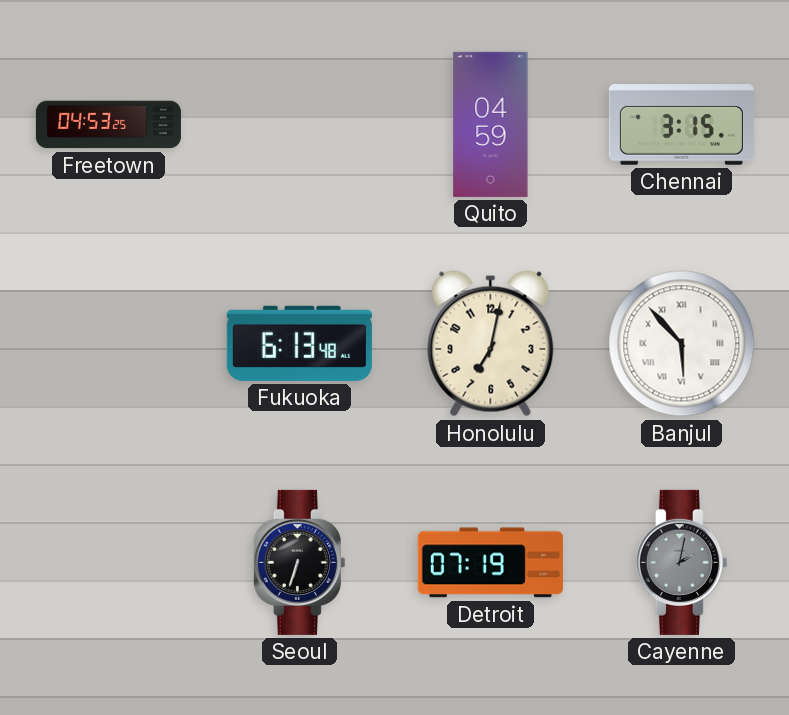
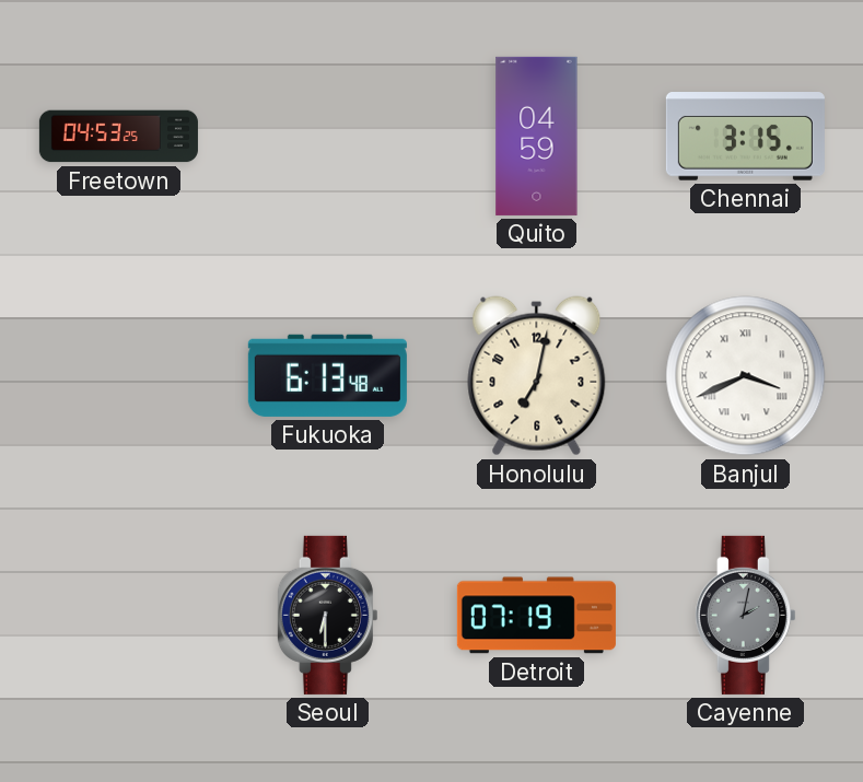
Banjul: 5:53 -> 3:41
Seoul: 6:33 -> 6:30
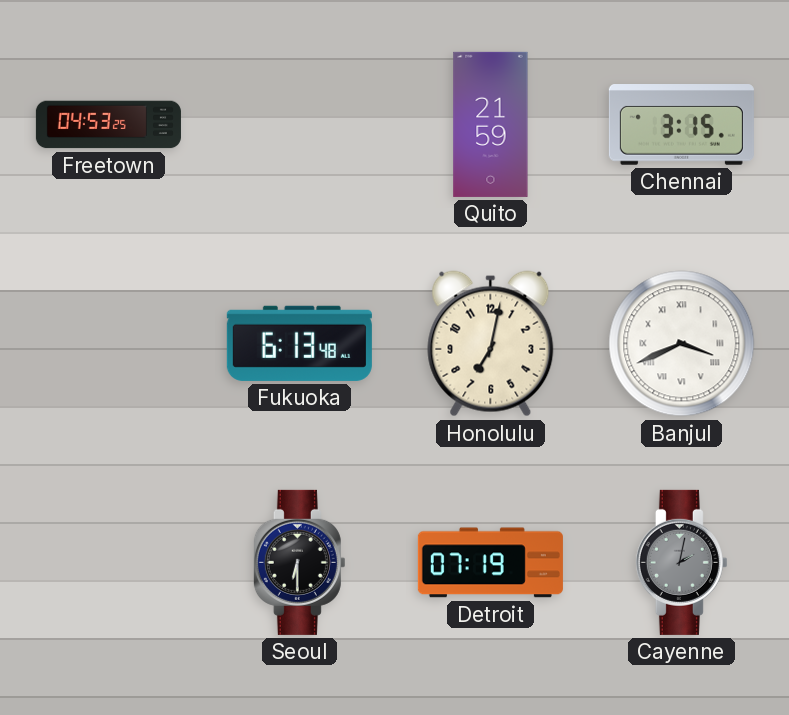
Quito: 04:59 -> 21:59
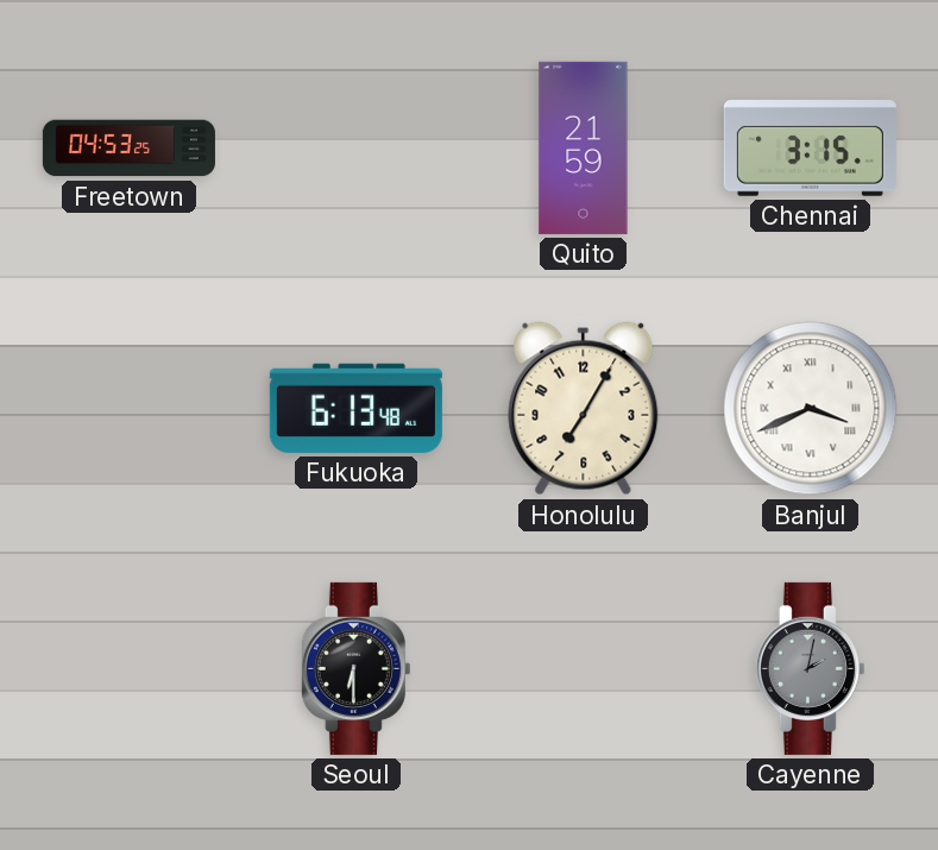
Honolulu: 7:02 -> 7:05
Detroit: 07:19 -> none
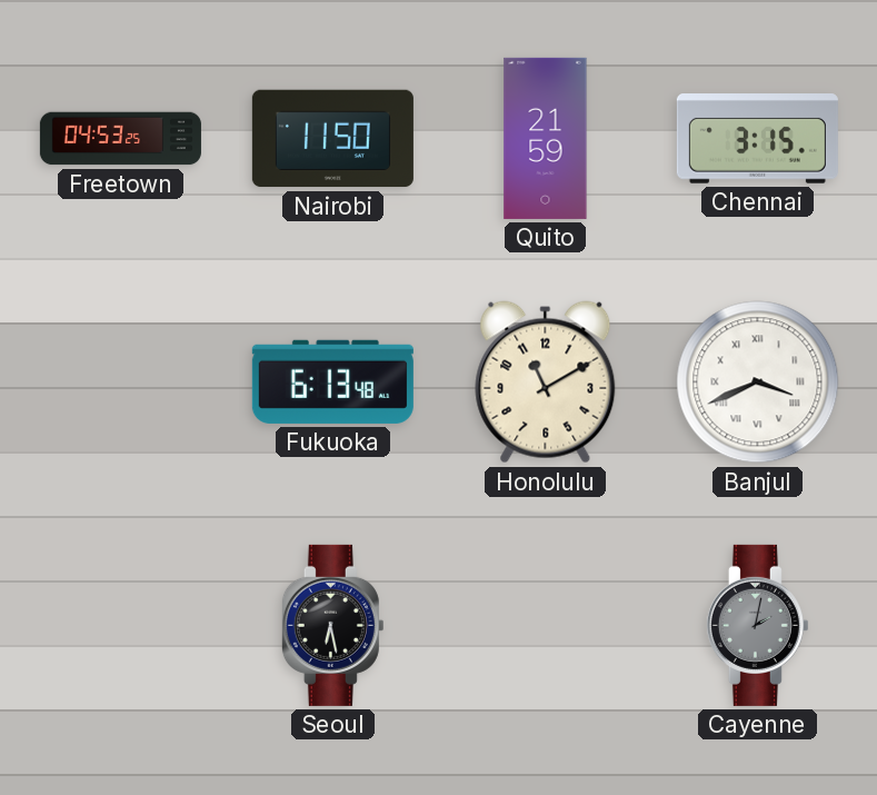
Nairobi: none -> 11:50
Honolulu: 7:05 -> 11:10
Seoul: 6:30 -> 6:28
